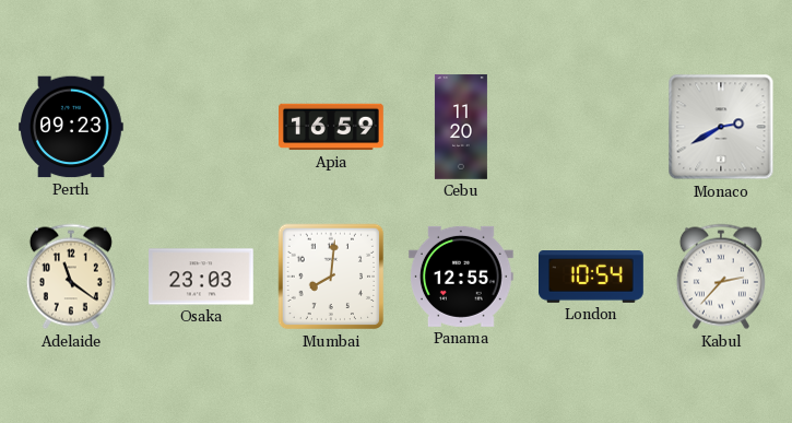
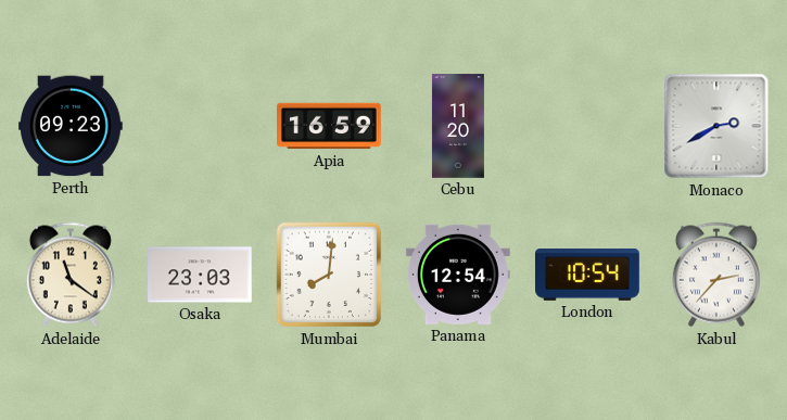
Panama: 12:55 -> 12:54
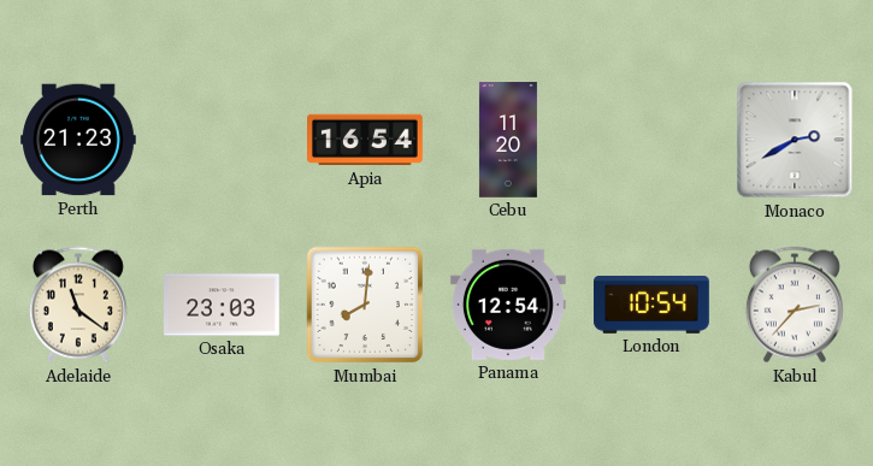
Perth: 09:23 -> 21:23
Apia: 16:59 -> 16:54
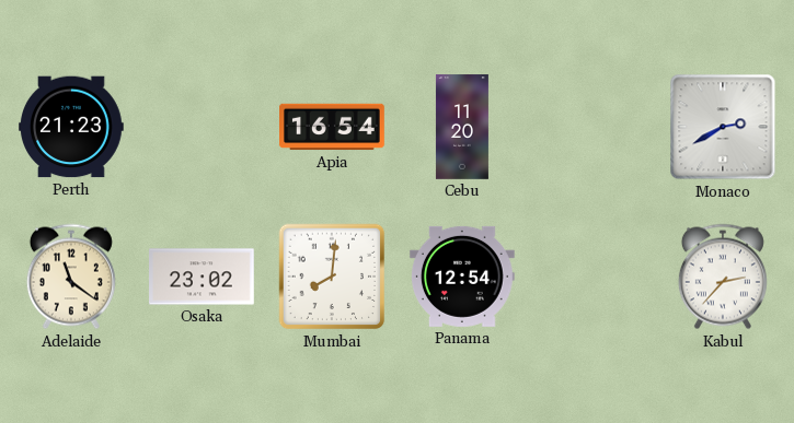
Osaka: 23:03 -> 23:02
London: 10:54 -> none
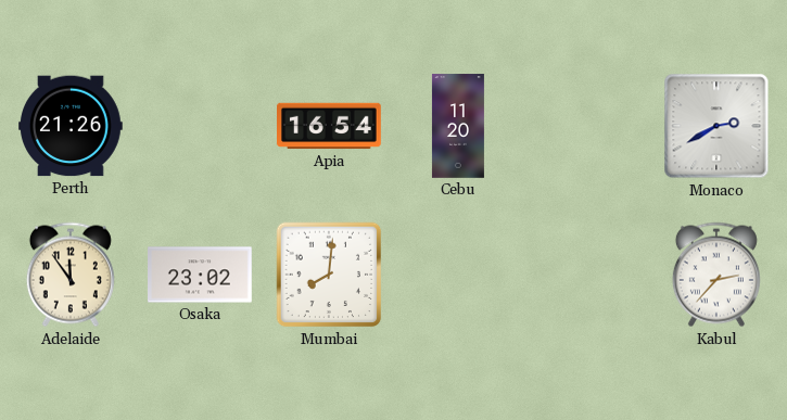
Perth: 21:23 -> 21:26
Adelaide: 11:21 -> 11:54
Panama: 12:54 -> none
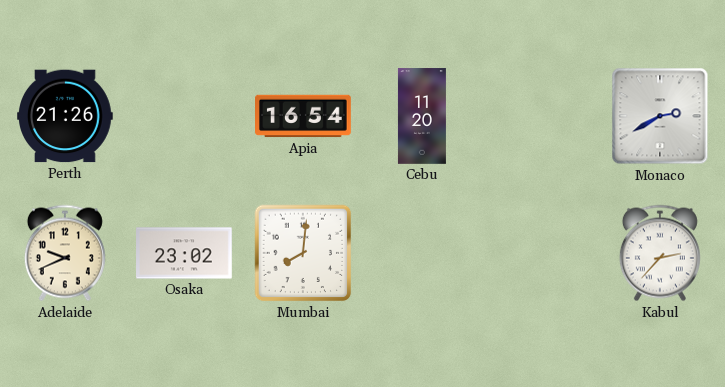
Adelaide: 11:54 -> 9:41
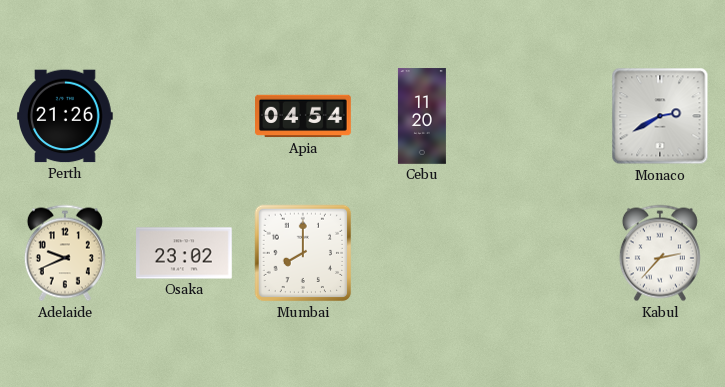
Apia: 16:54 -> 04:54
Mumbai: 8:01 -> 8:00
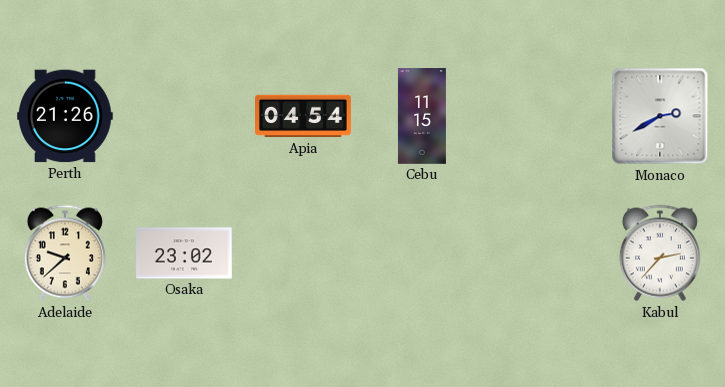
Cebu: 11:20 -> 11:15
Adelaide: 9:41 -> 9:38
Mumbai: 8:00 -> none
